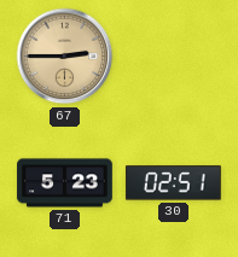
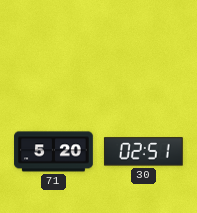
67: 2:45 -> none
71: 5:23 -> 5:20
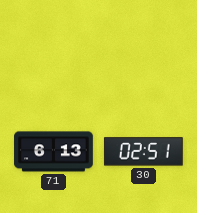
71: 5:20 -> 6:13
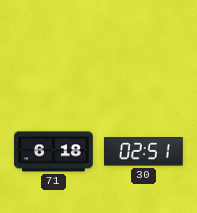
71: 6:13 -> 6:18
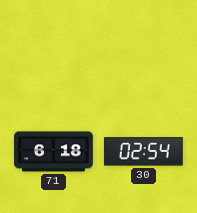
30: 02:51 -> 02:54
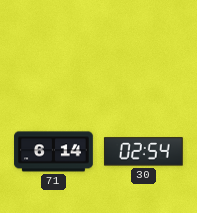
71: 6:18 -> 6:14
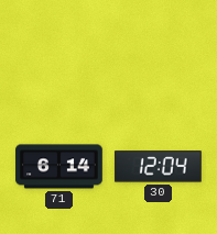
30: 02:54 -> 12:04
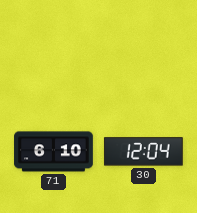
71: 6:14 -> 6:10
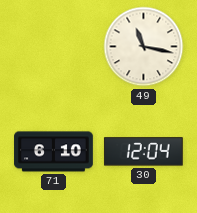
49: none -> 11:17
